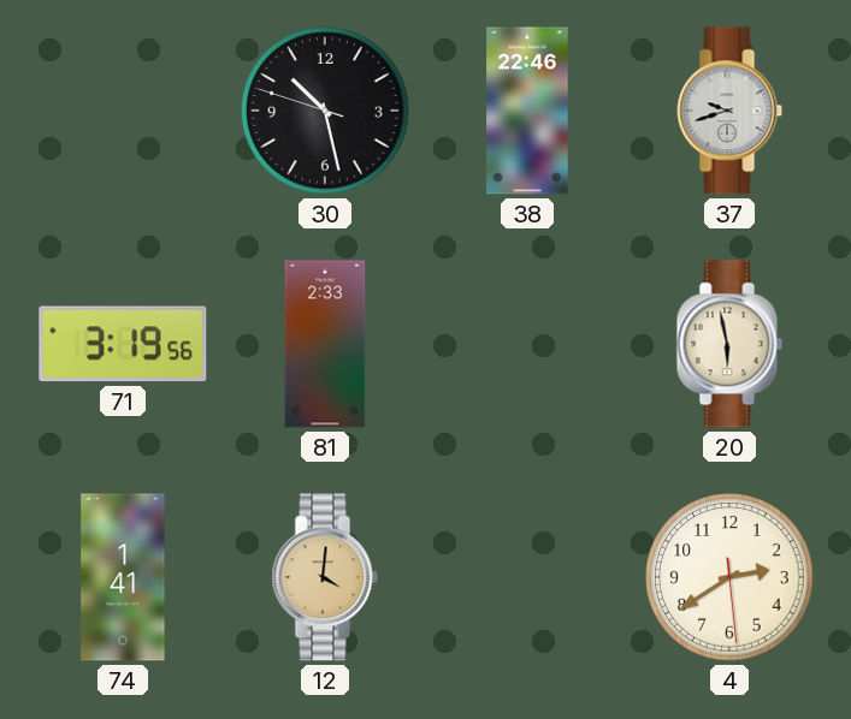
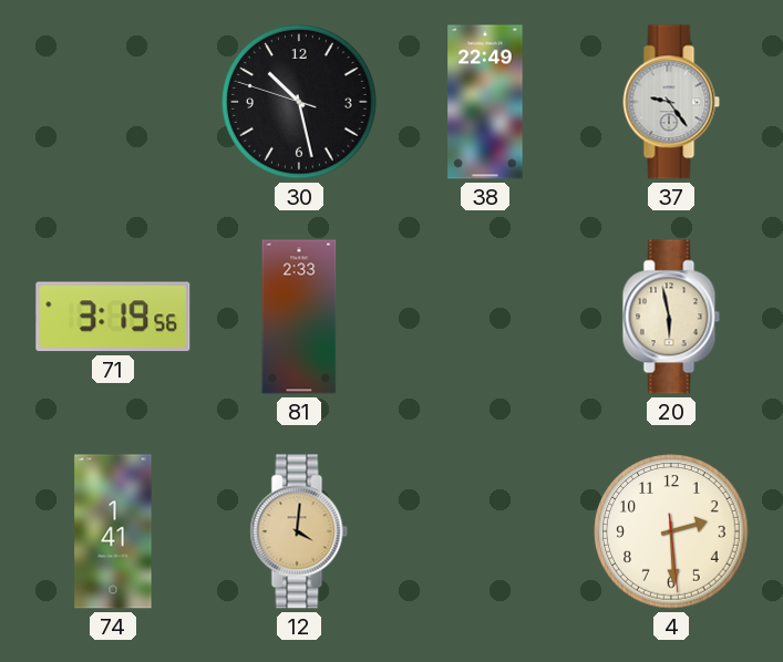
38: 22:46 -> 22:49
37: 9:42 -> 9:24
4: 2:39 -> 2:29
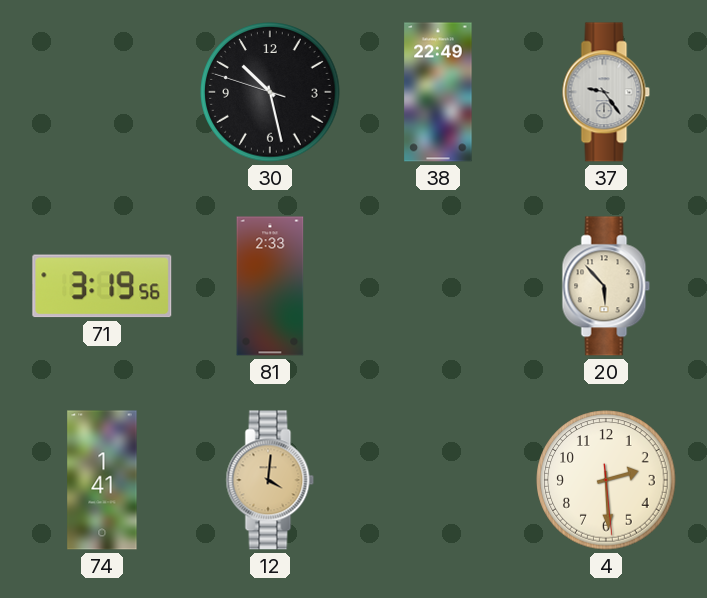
20: 5:58 -> 5:53
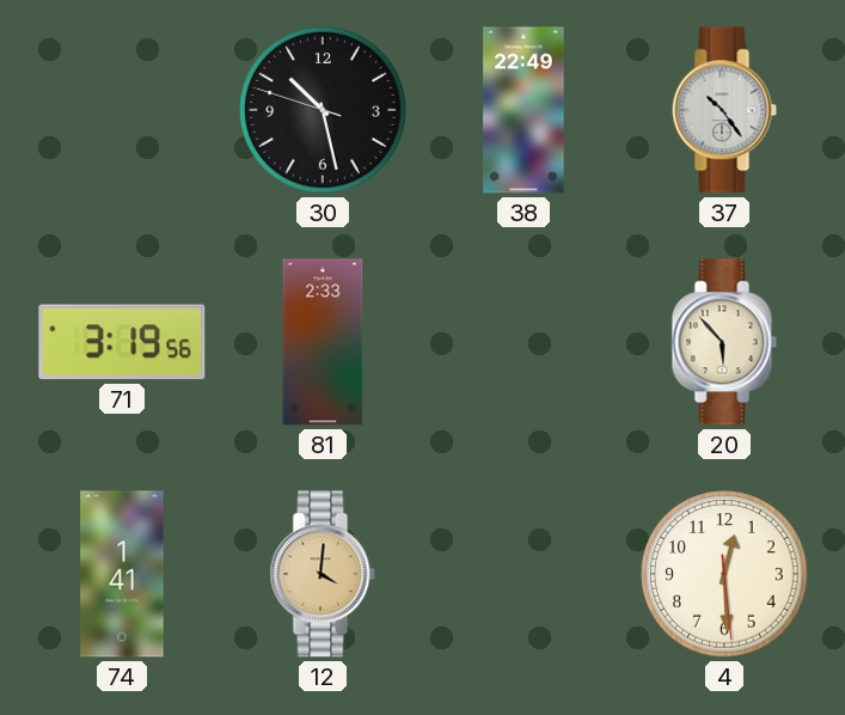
37: 9:24 -> 10:24
4: 2:29 -> 12:29
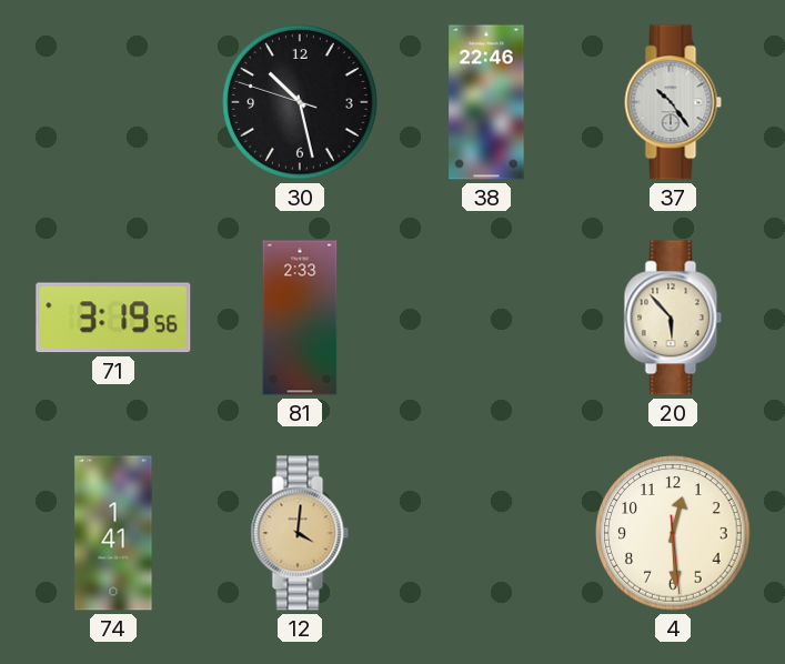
38: 22:49 -> 22:46
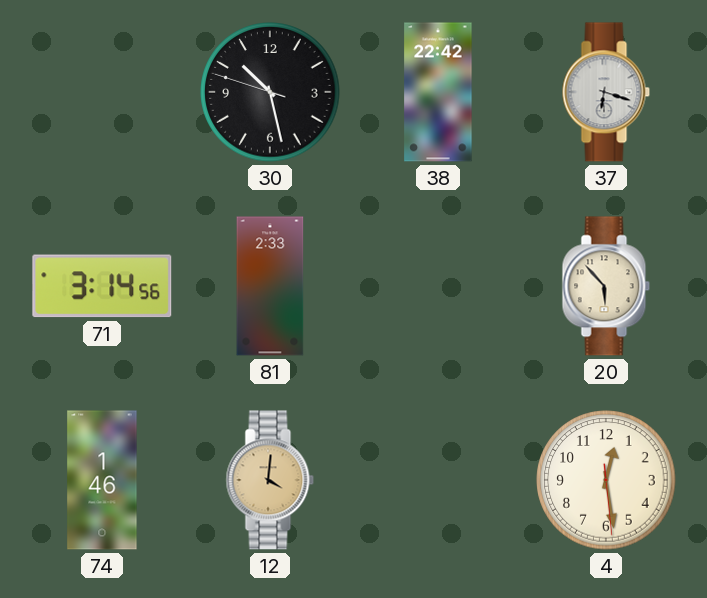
38: 22:46 -> 22:42
37: 10:24 -> 6:18
71: 3:19 -> 3:14
74: 1:41 -> 1:46
4: 12:29 -> 12:28
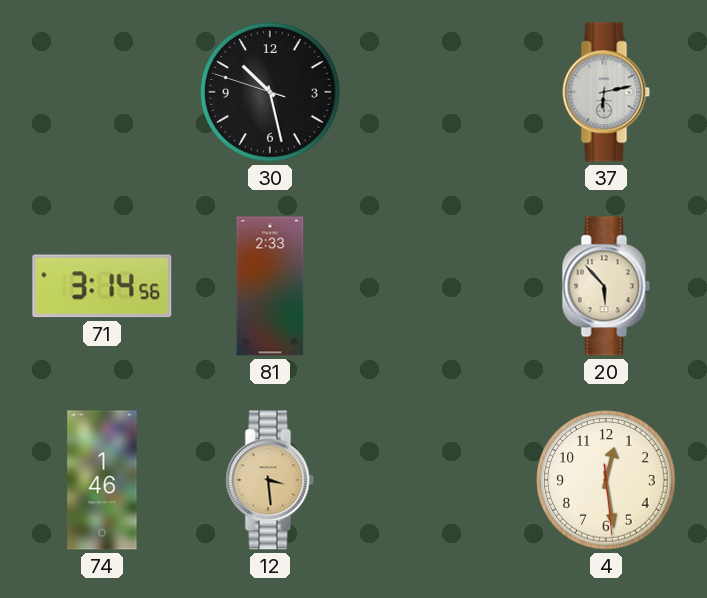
38: 22:42 -> none
37: 6:18 -> 6:13
12: 4:01 -> 3:29
